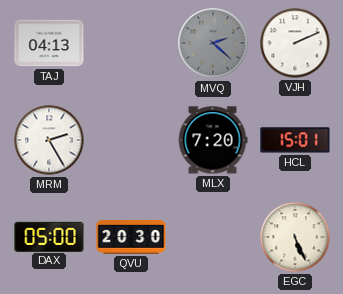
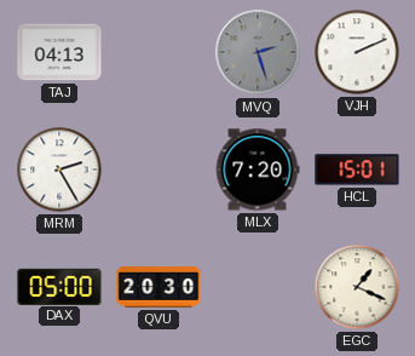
MVQ: 2:22 -> 2:27
EGC: 5:26 -> 1:19
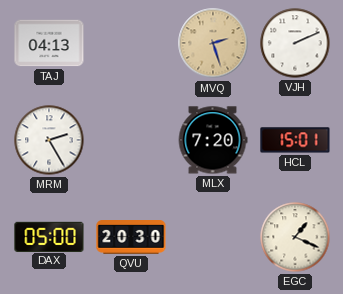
MVQ dial: grey -> champagne
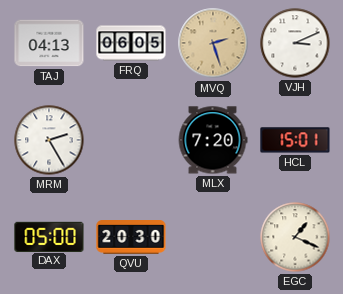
FRQ: none -> 06:05
VJH: 2:11 -> 3:11
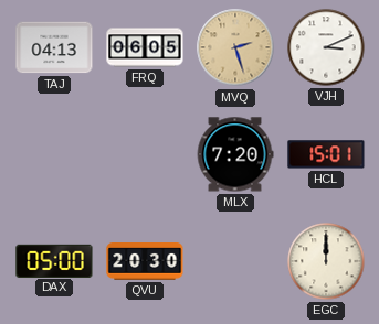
MRM: 2:25 -> none
EGC: 1:19 -> 12:00
